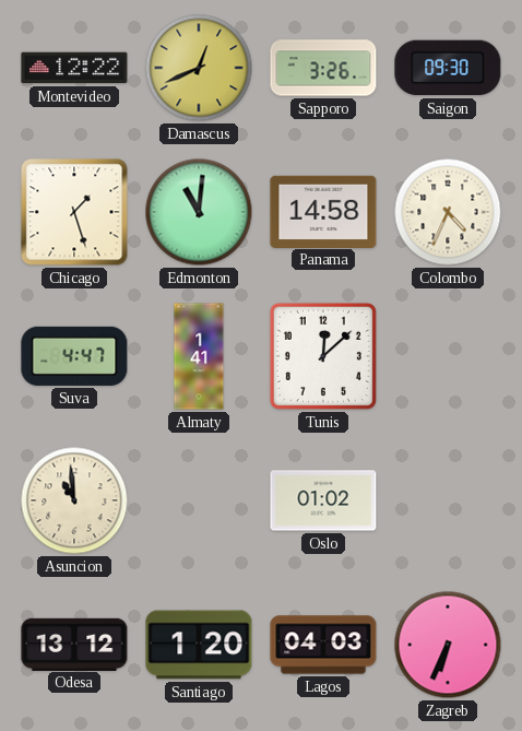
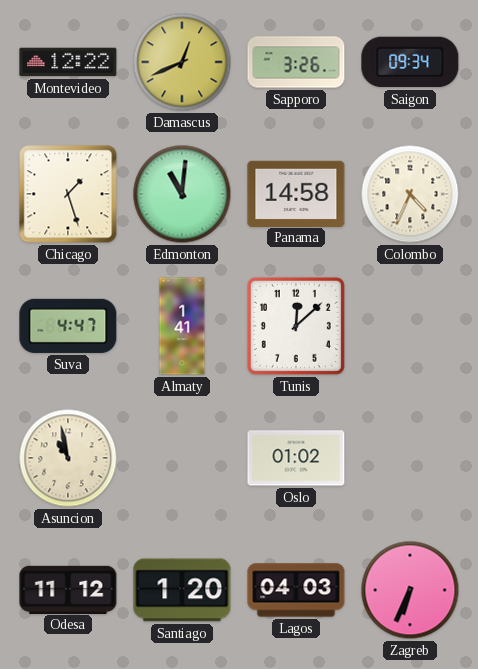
Saigon: 09:30 -> 09:34
Asuncion: 10:59 -> 10:58
Odesa: 13:12 -> 11:12
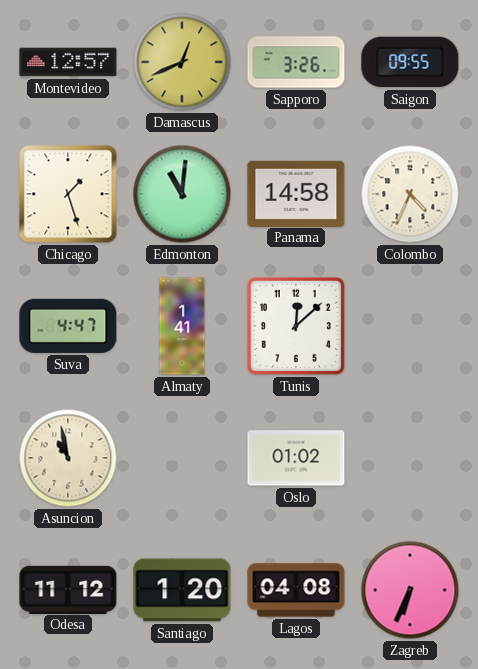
Montevideo: 12:22 -> 12:57
Saigon: 09:34 -> 09:55
Lagos: 04:03 -> 04:08
